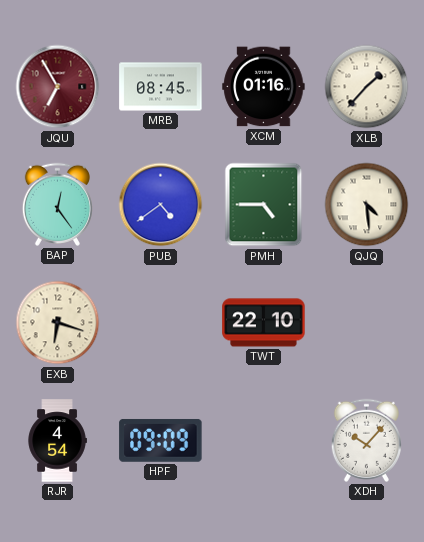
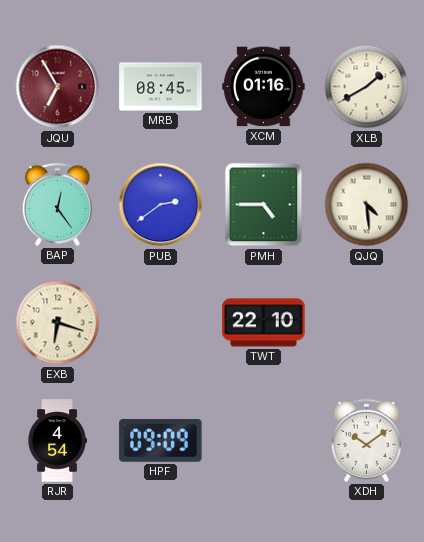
XLB: 1:37 -> 1:40
PUB: 4:39 -> 2:39
XDH: 10:07 -> 10:09
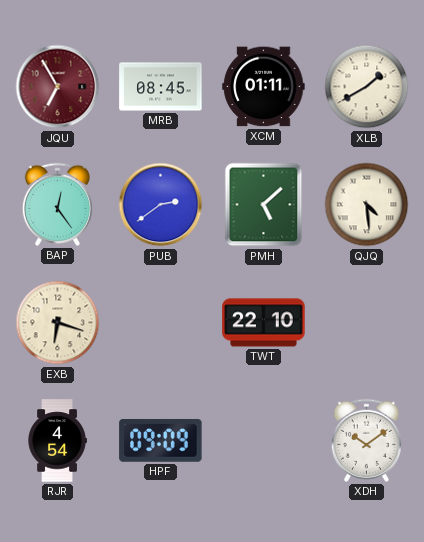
XCM: 01:16 -> 01:11
PMH: 4:45 -> 5:08
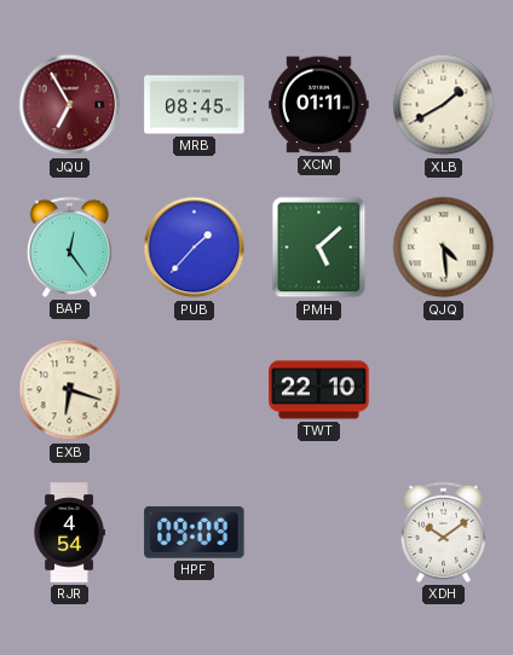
PUB: 2:39 -> 1:37
